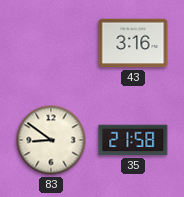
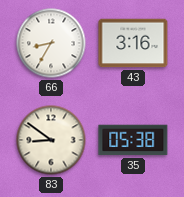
66: none -> 8:35
35: 21:58 -> 05:38
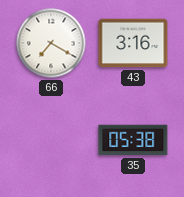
66: 8:35 -> 7:20
83: 8:51 -> none
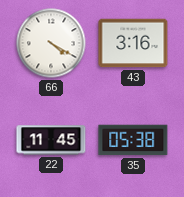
66: 7:20 -> 4:20
22: none -> 11:45
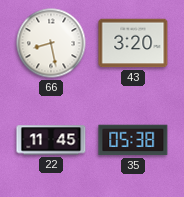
66: 4:20 -> 8:28
43: 3:16 -> 3:20
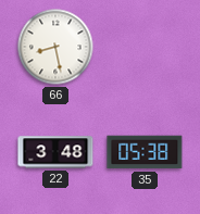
43: 3:20 -> none
22: 11:45 -> 3:48
